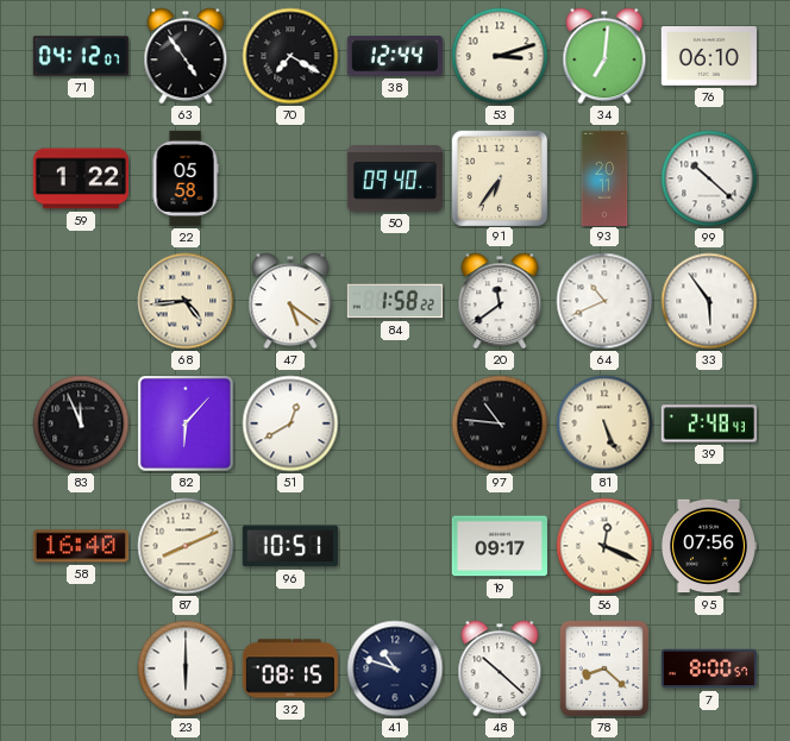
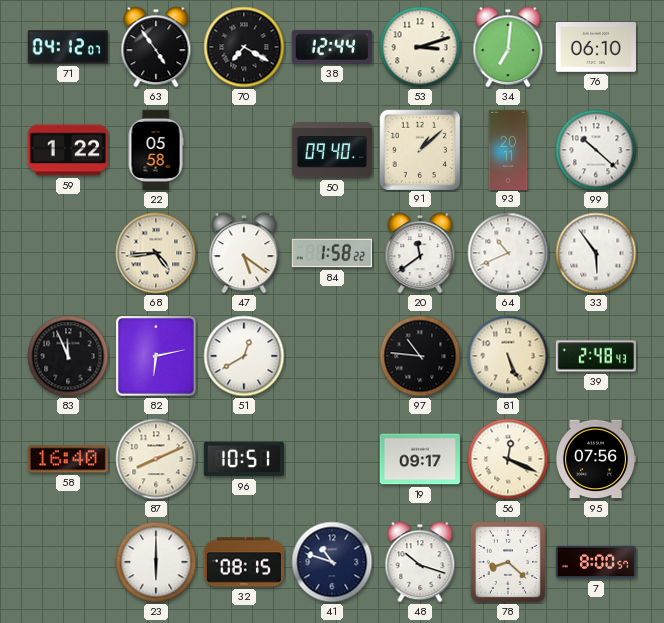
91: 6:36 -> 1:08
82: 6:07 -> 6:13
48: 10:22 -> 10:18
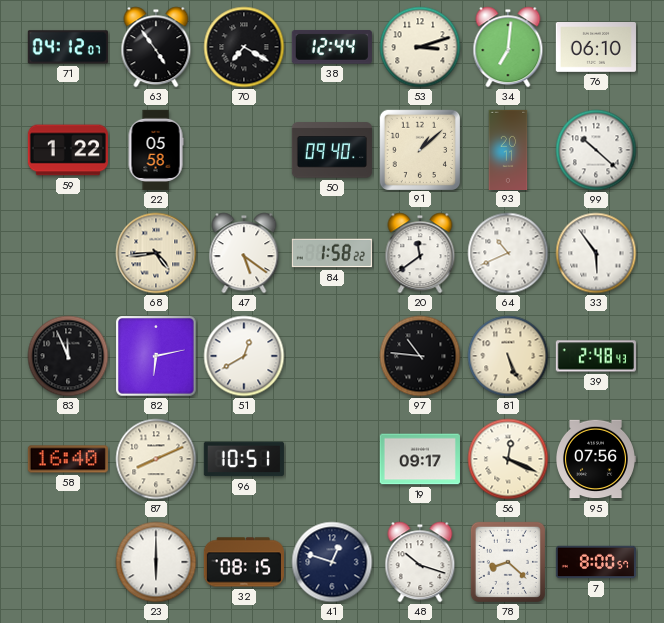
41: 10:48 -> 12:48
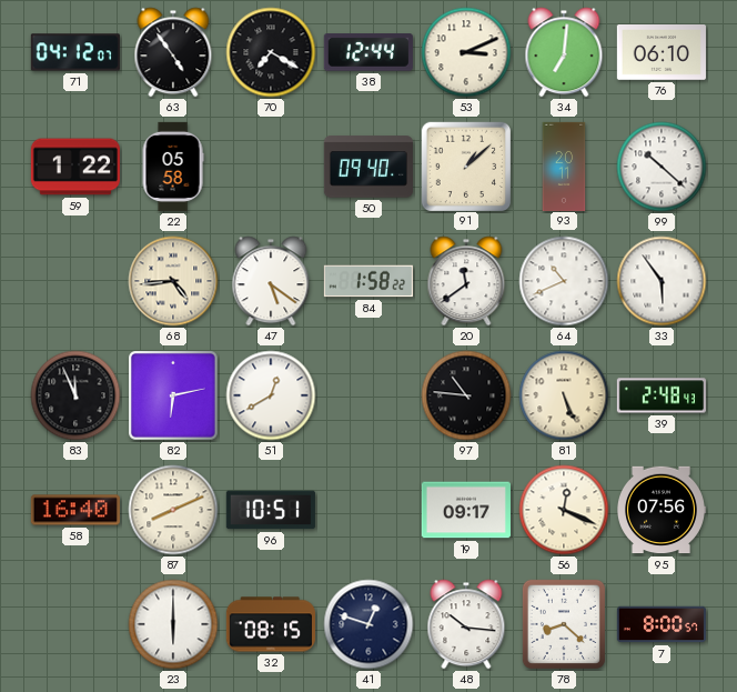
53: 3:12 -> 3:11
48: 10:18 -> 10:16
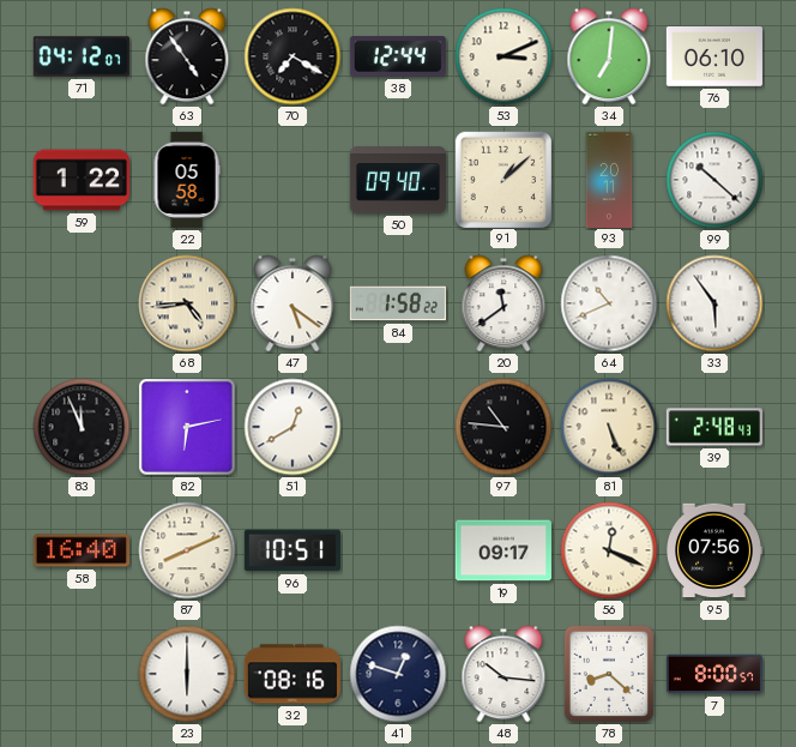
32: 08:15 -> 08:16
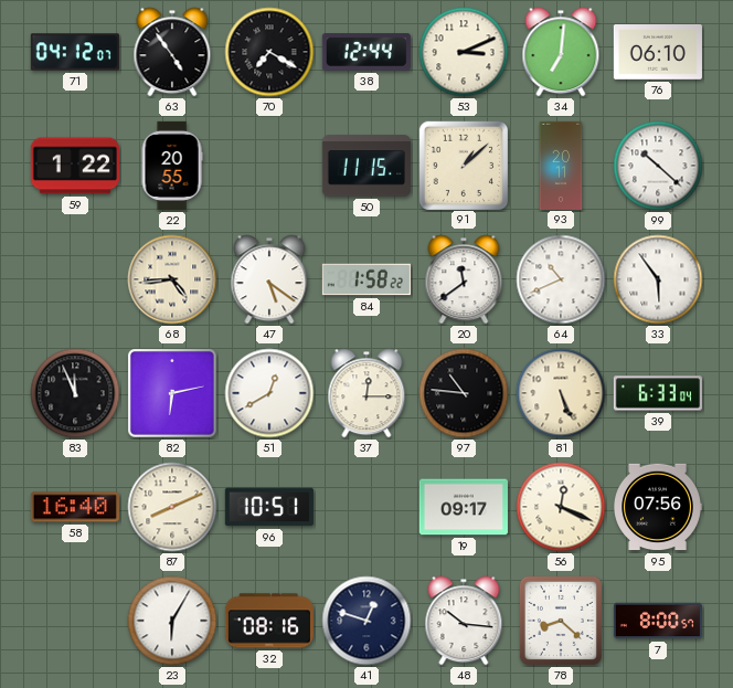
22: 05:58 -> 20:55
50: 09:40 -> 11:15
37: none -> 12:15
39: 2:48 -> 6:33
23: 6:00 -> 6:05
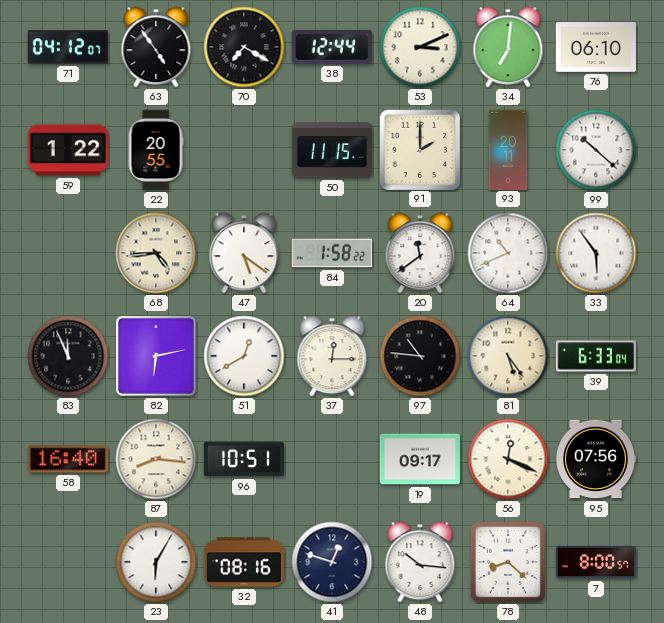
91: 1:08 -> 2:00
81: 5:26 -> 5:24
87: 8:11 -> 8:16
